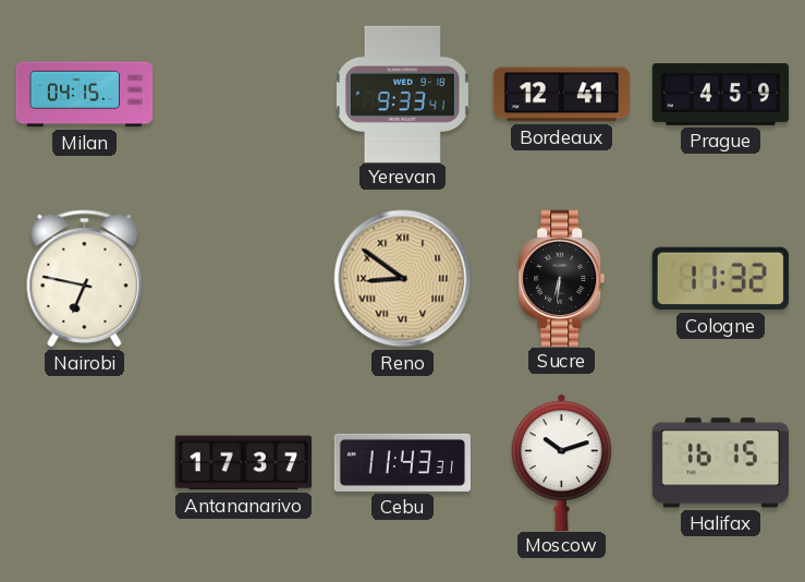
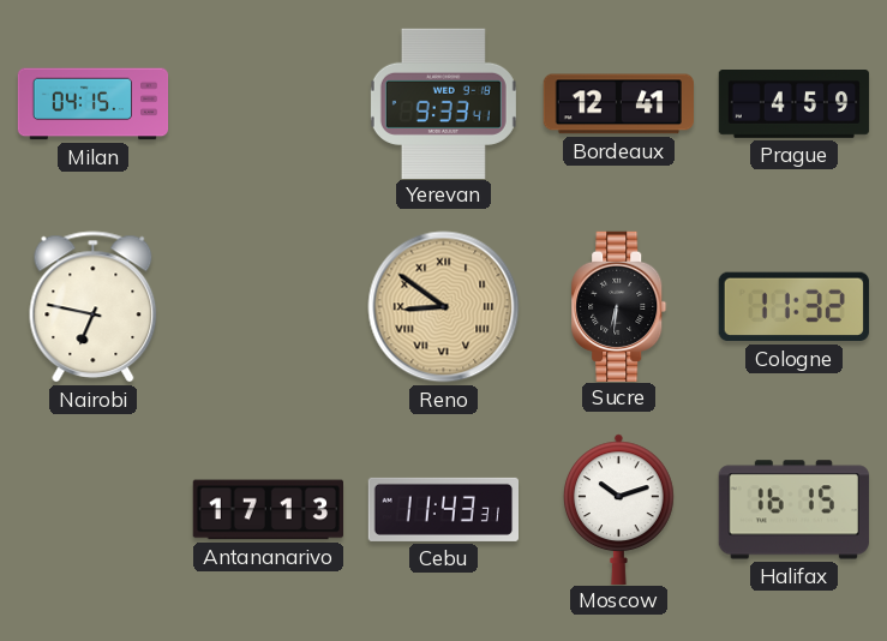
Antananarivo: 17:37 -> 17:13
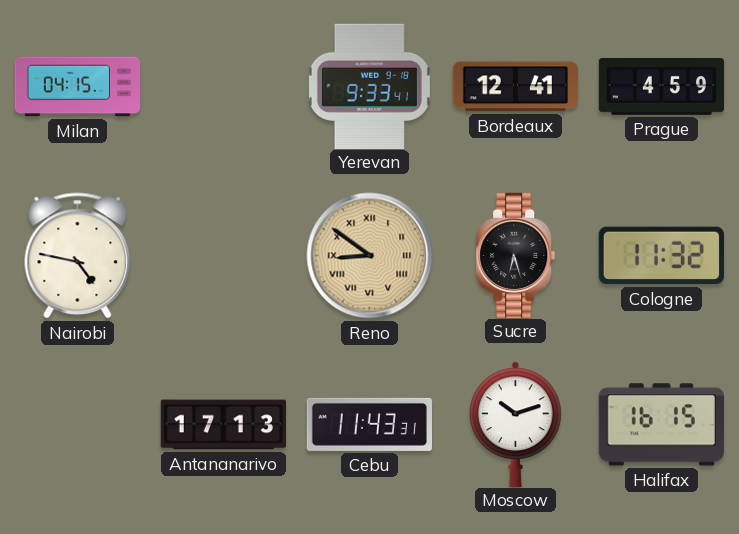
Nairobi: 6:47 -> 4:47
Sucre: 6:31 -> 6:27
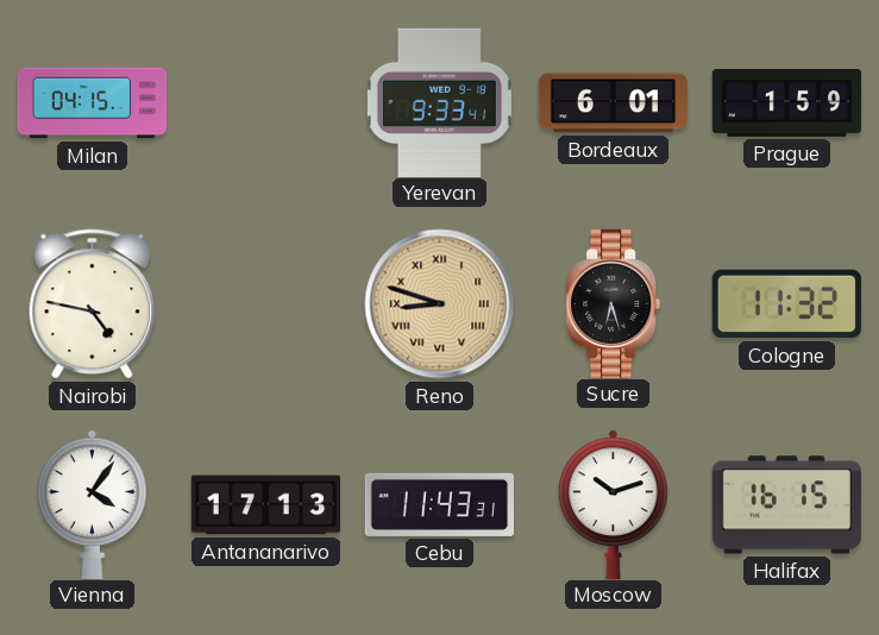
Bordeaux: 12:41 -> 6:01
Prague: 4:59 -> 1:59
Reno: 8:51 -> 8:48
Vienna: none -> 4:06
